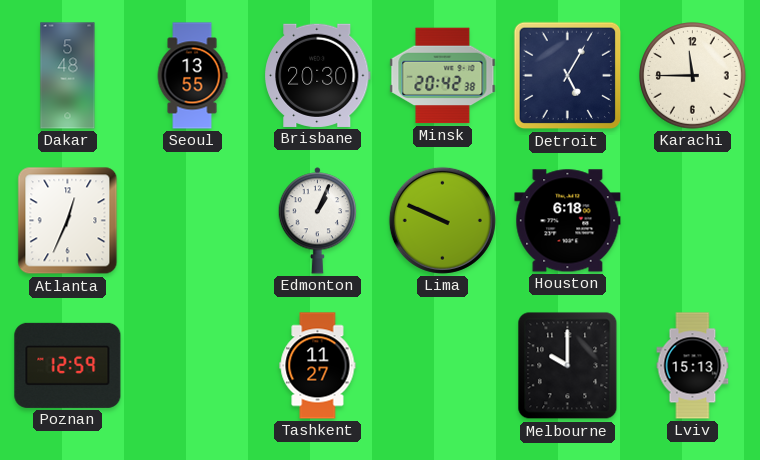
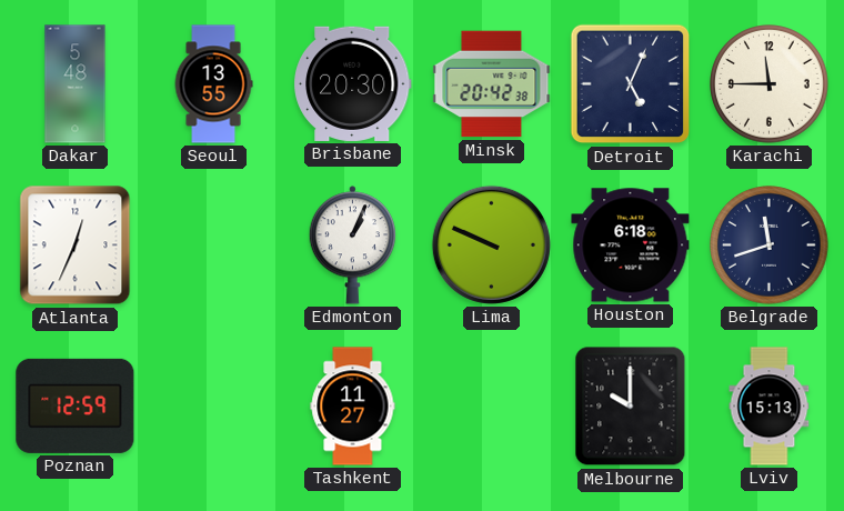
Detroit: 5:05 -> 5:04
Belgrade: none -> 11:42
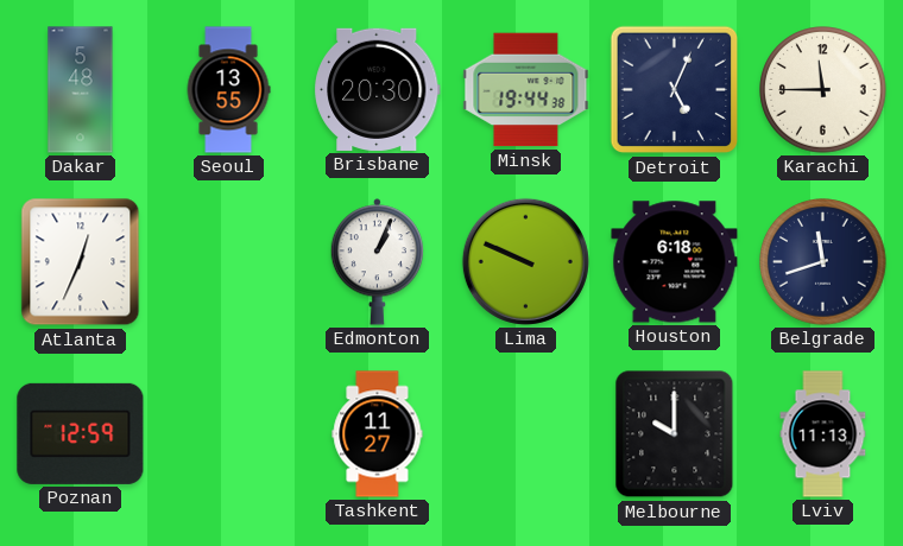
Minsk: 20:42 -> 19:44
Lviv: 15:13 -> 11:13
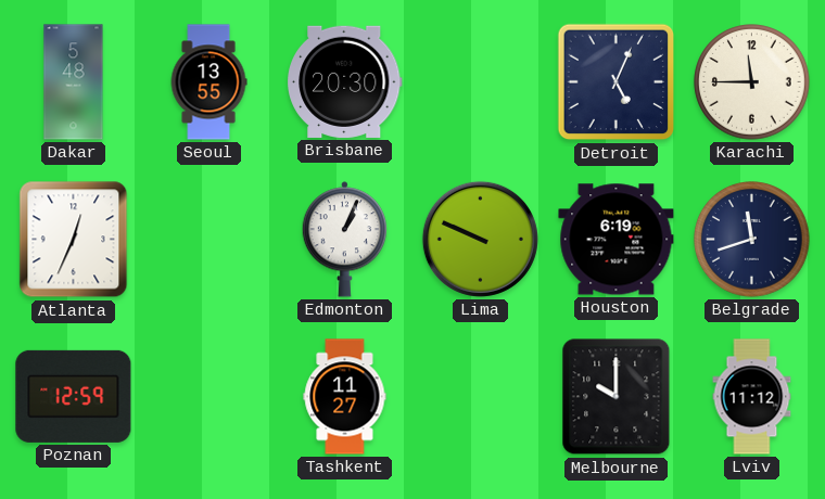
Minsk: 19:44 -> none
Houston: 6:18 -> 6:19
Lviv: 11:13 -> 11:12
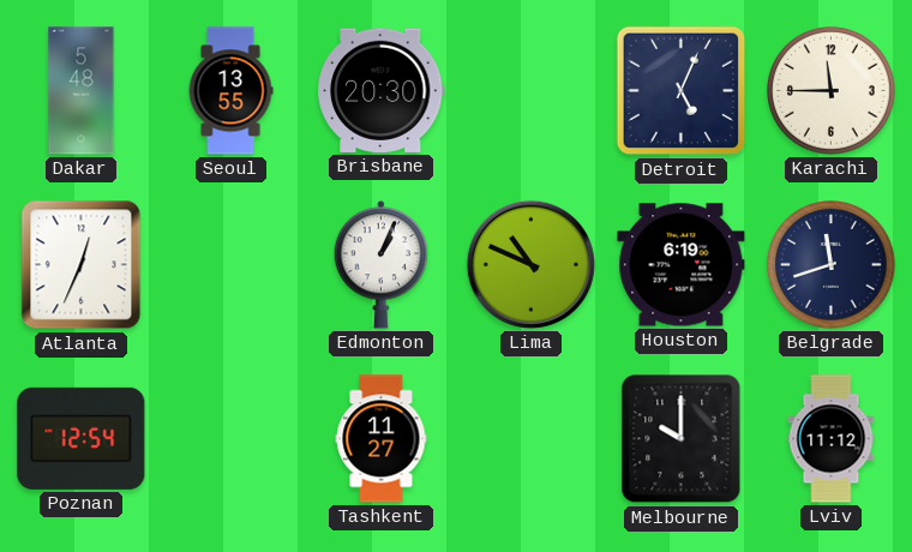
Lima: 9:49 -> 10:49
Poznan: 12:59 -> 12:54
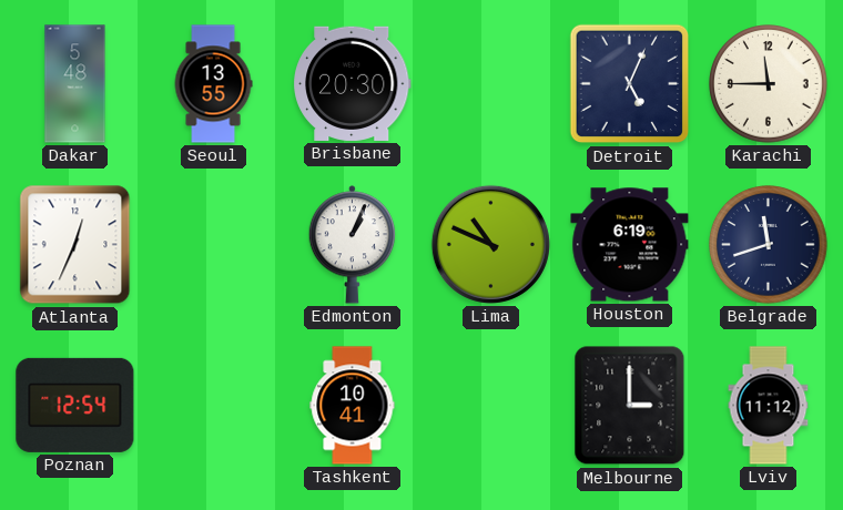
Tashkent: 11:27 -> 10:41
Melbourne: 10:00 -> 3:00
